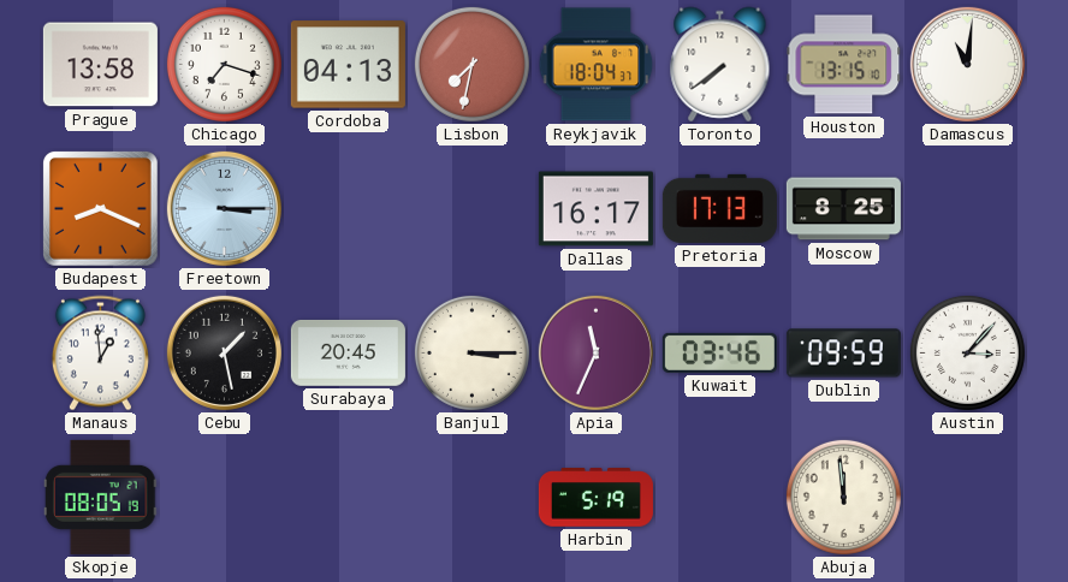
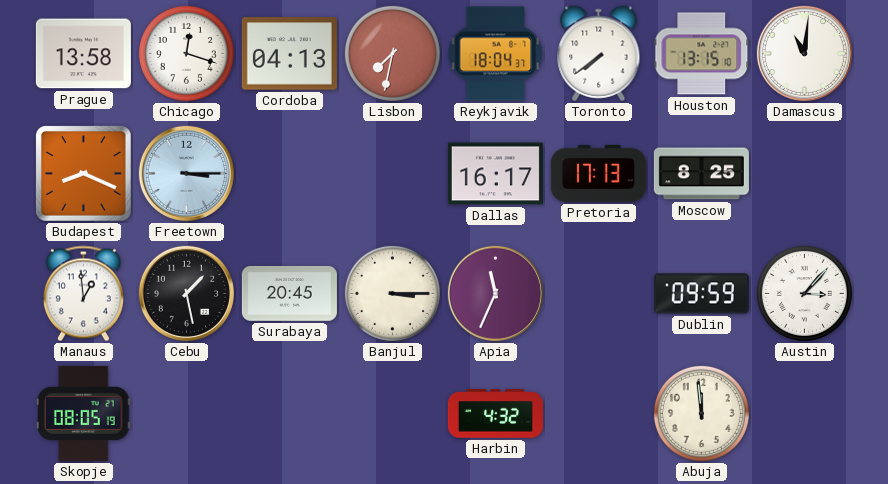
Chicago: 7:18 -> 12:18
Kuwait: 03:46 -> none
Harbin: 5:19 -> 4:32
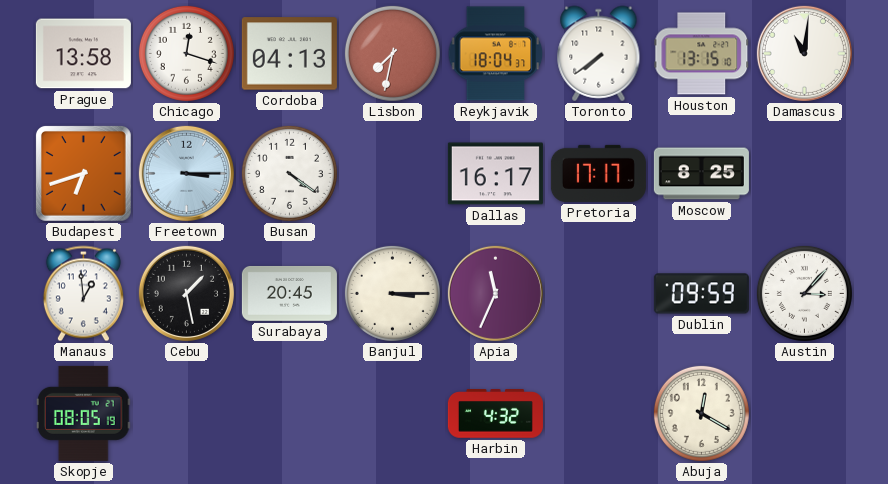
Budapest: 8:19 -> 6:42
Busan: none -> 4:21
Pretoria: 17:13 -> 17:17
Abuja: 11:59 -> 12:20
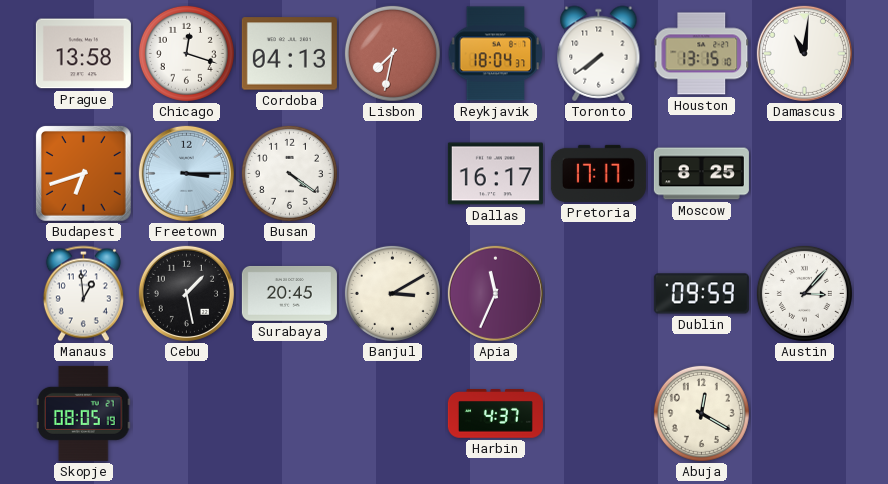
Banjul: 3:15 -> 3:10
Harbin: 4:32 -> 4:37
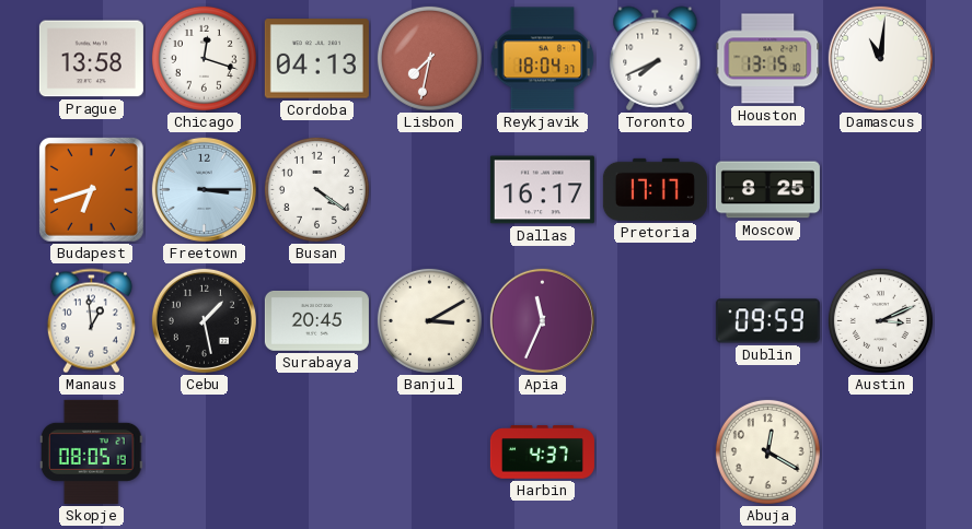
Toronto: 7:39 -> 7:41
Austin: 3:07 -> 3:11
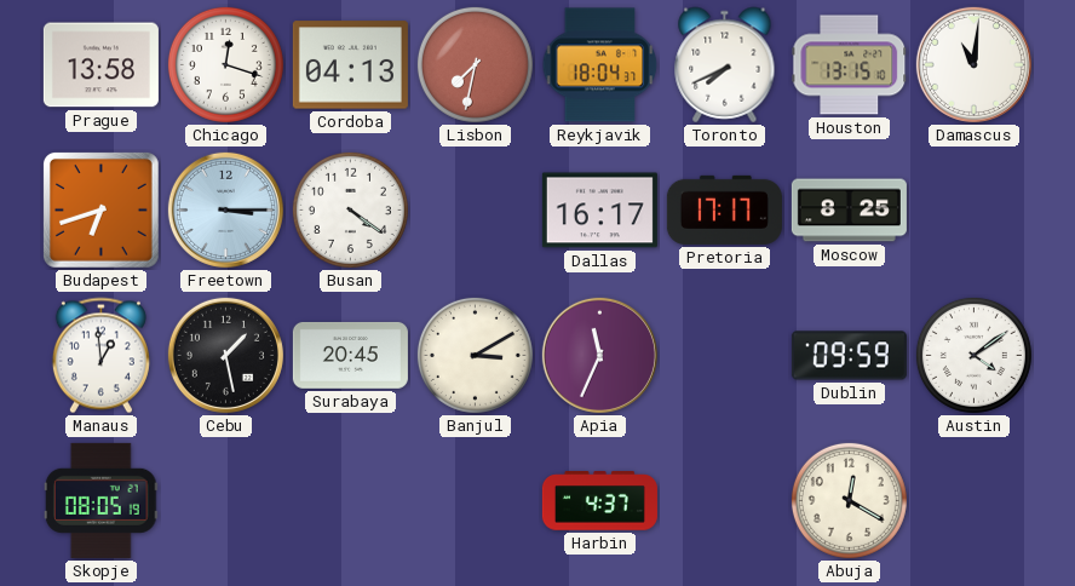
Austin: 3:11 -> 4:09
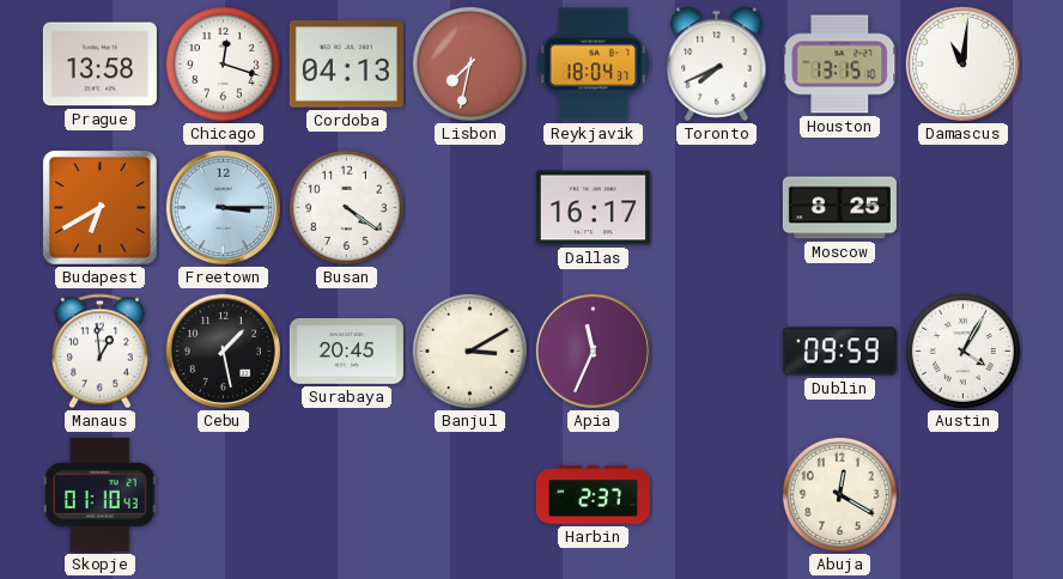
Budapest: 6:42 -> 6:40
Pretoria: 17:17 -> none
Austin: 4:09 -> 4:05
Skopje: 08:05 -> 01:10
Harbin: 4:37 -> 2:37
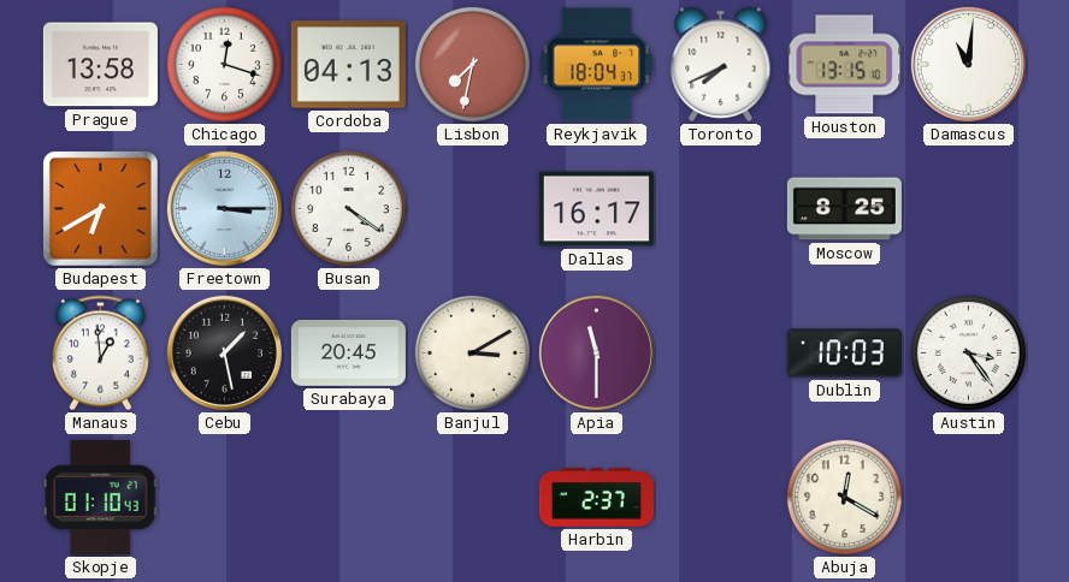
Apia: 11:34 -> 11:30
Dublin: 09:59 -> 10:03
Austin: 4:05 -> 3:24
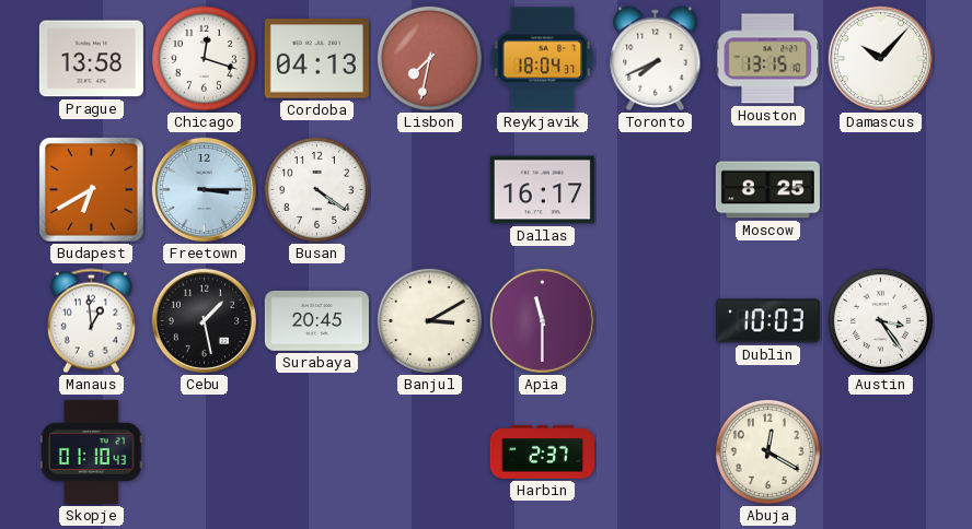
Damascus: 11:01 -> 10:07
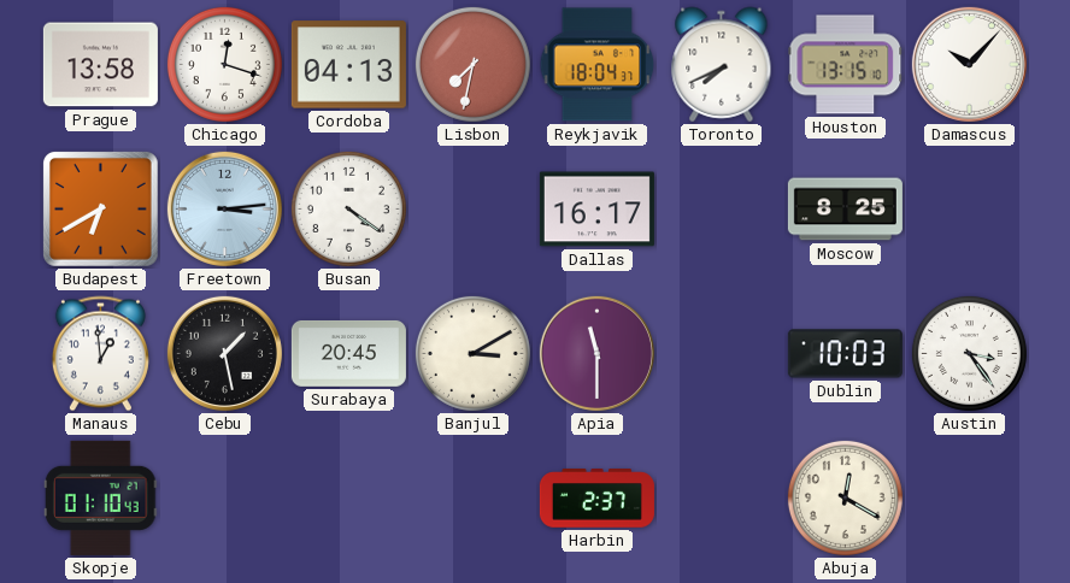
Freetown: 3:15 -> 3:14
